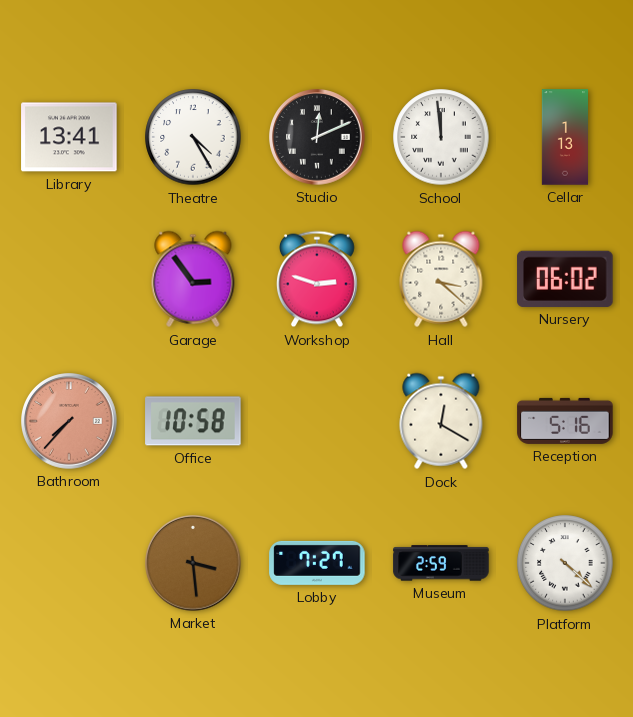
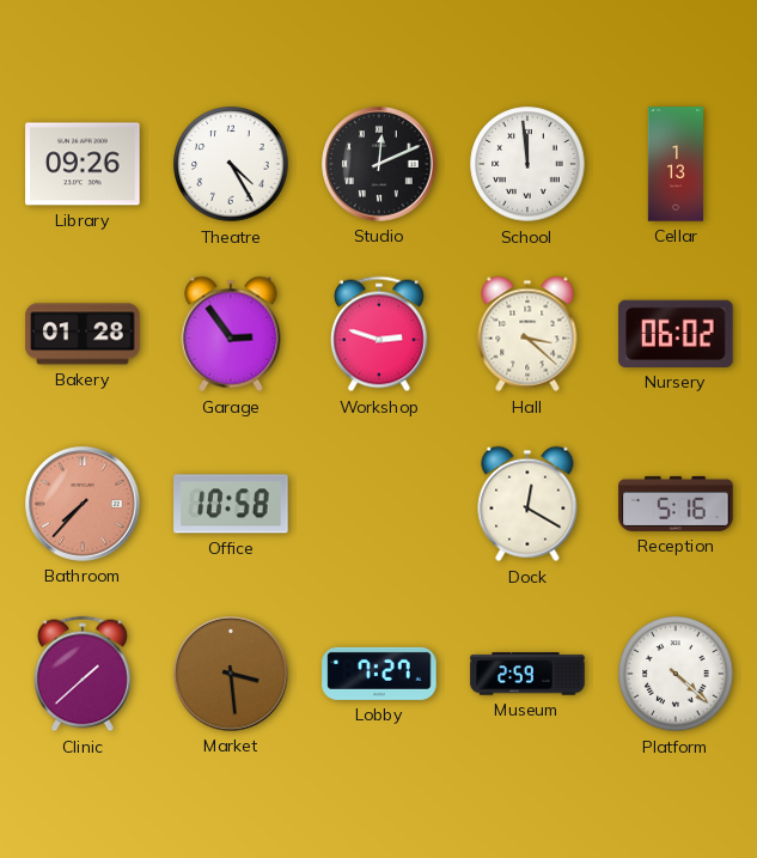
Library: 13:41 -> 09:26
Bakery: none -> 01:28
Clinic: none -> 1:38
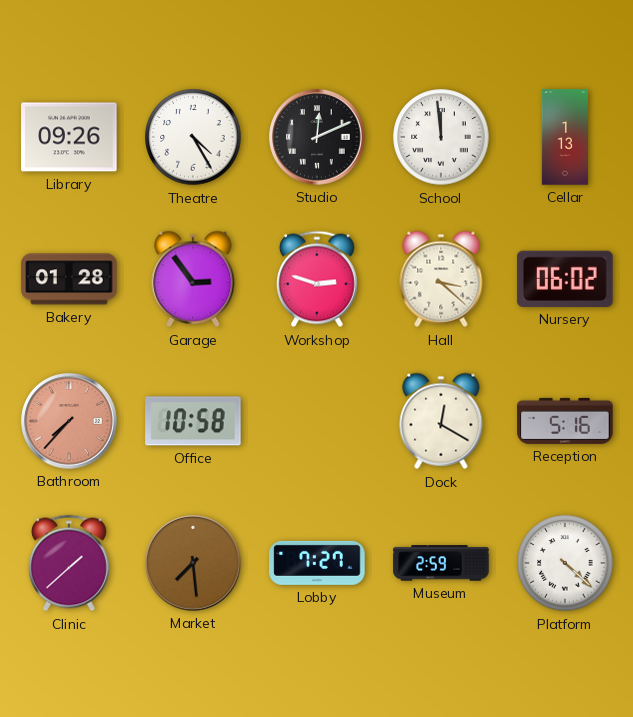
Market: 3:29 -> 7:29
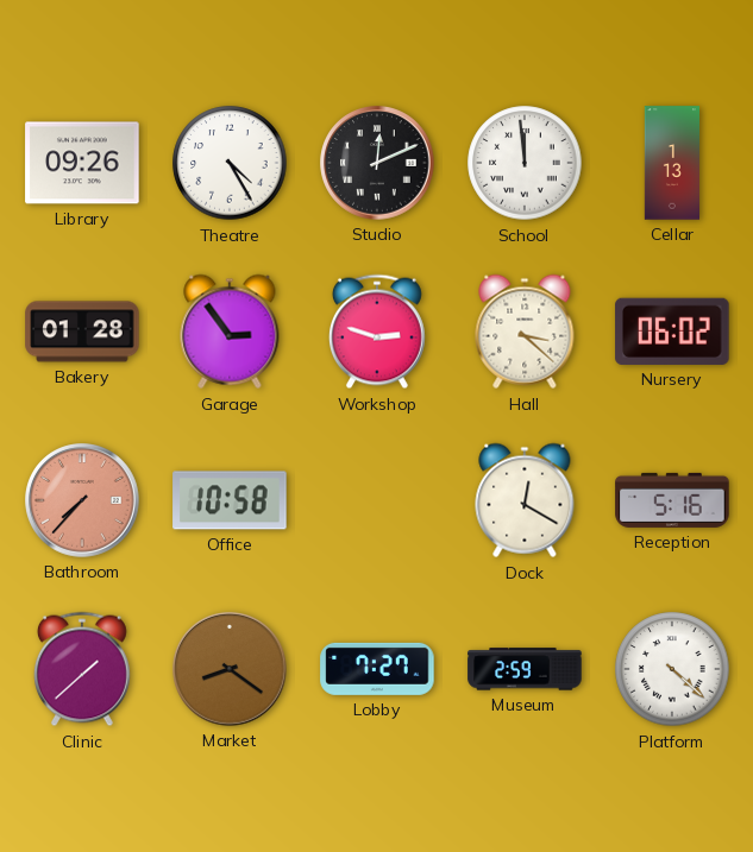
Market: 7:29 -> 8:21
